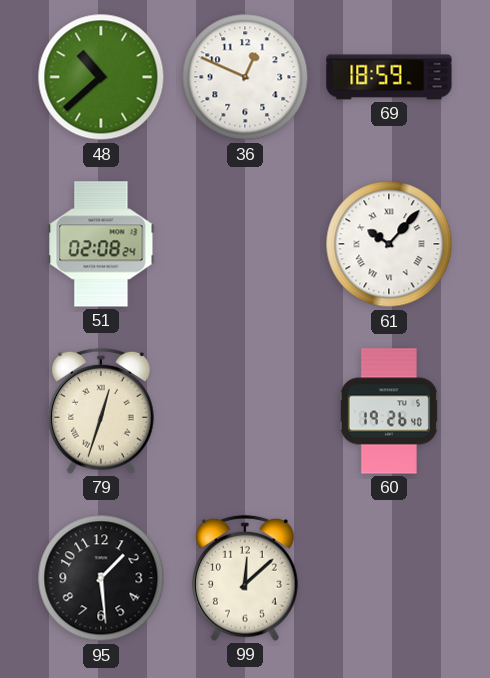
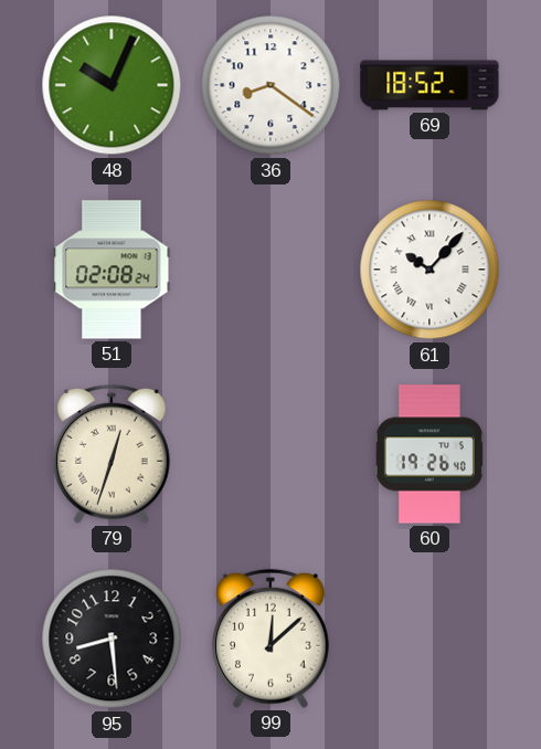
48: 10:38 -> 10:04
36: 12:49 -> 8:21
69: 18:59 -> 18:52
95: 1:29 -> 8:29
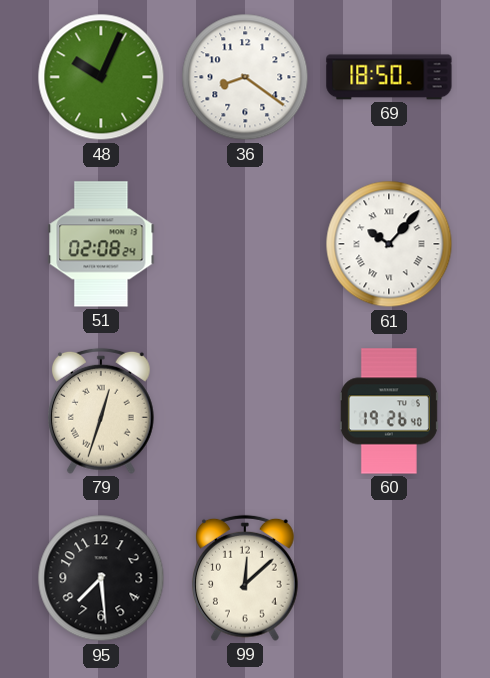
69: 18:52 -> 18:50
95: 8:29 -> 7:29
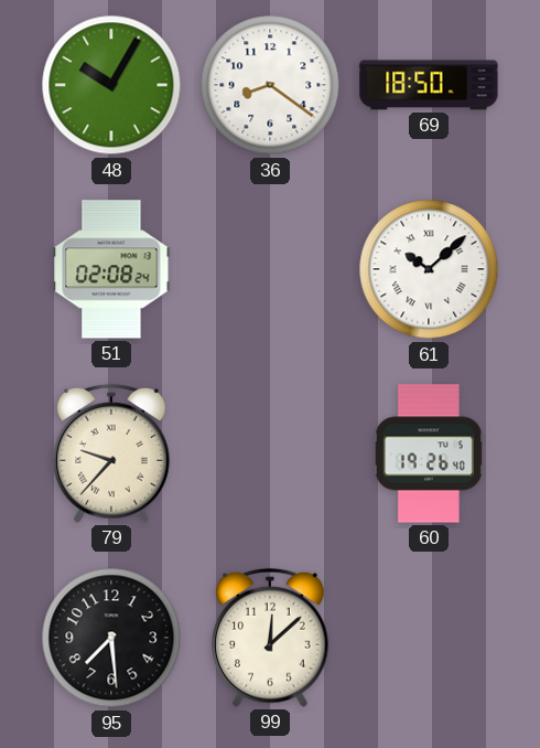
48: 10:04 -> 10:05
61: 10:07 -> 10:08
79: 12:33 -> 9:37
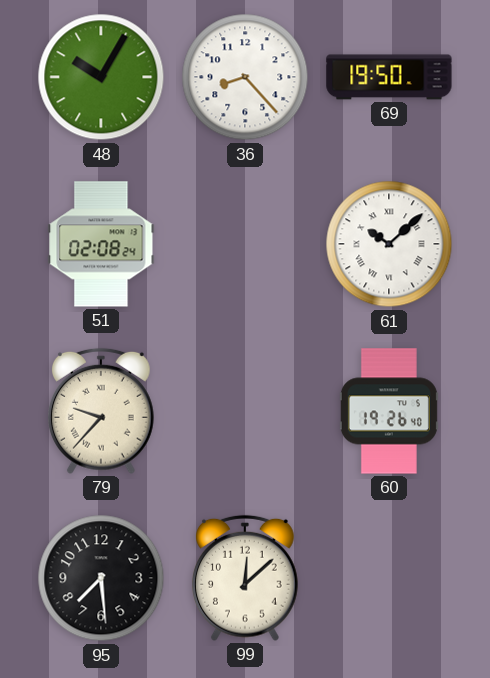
36: 8:21 -> 8:23
69: 18:50 -> 19:50
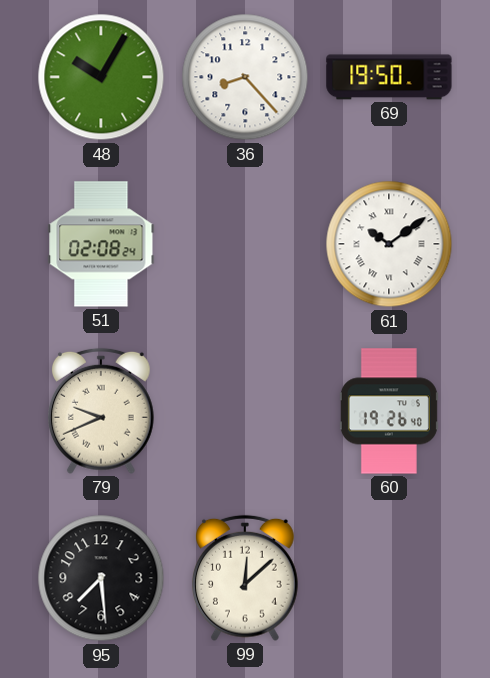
61: 10:08 -> 10:09
79: 9:37 -> 9:41
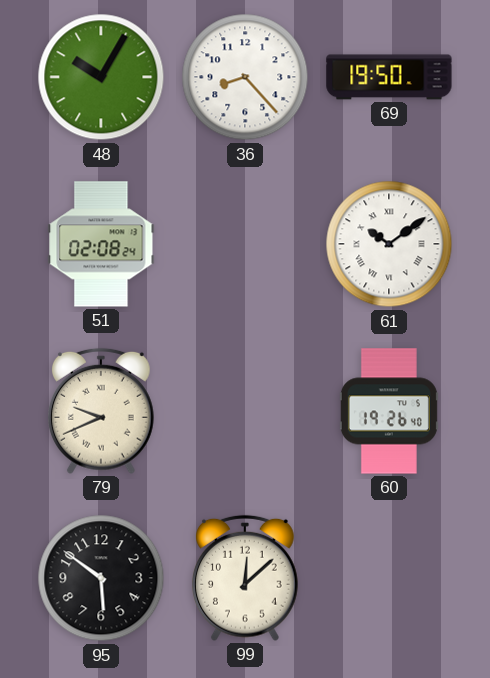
95: 7:29 -> 5:51
